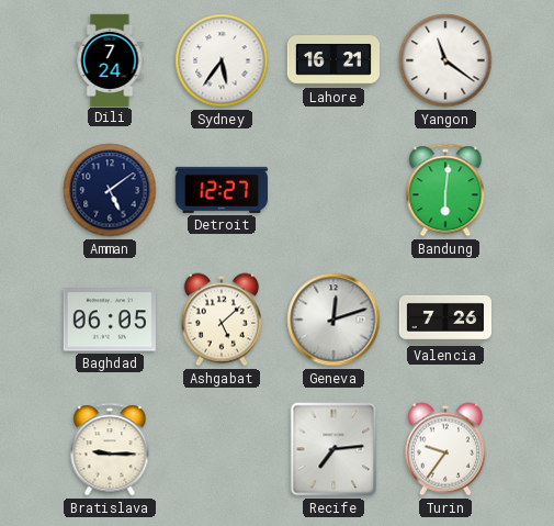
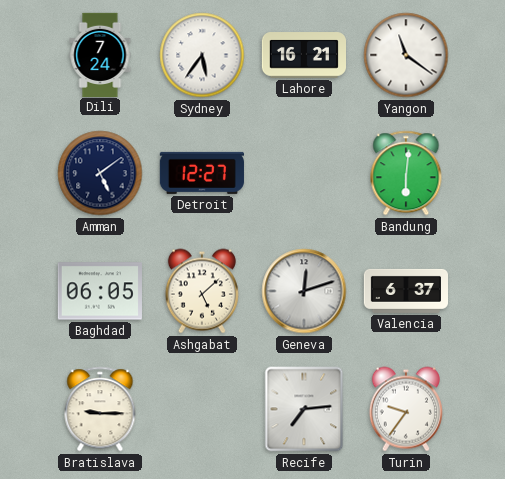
Valencia: 7:26 -> 6:37
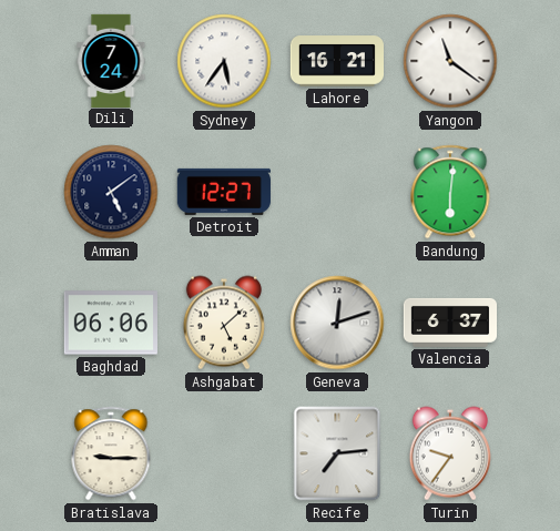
Baghdad: 06:05 -> 06:06
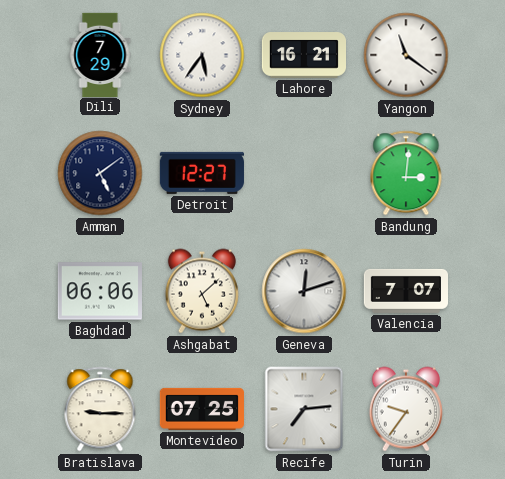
Dili: 7:24 -> 7:29
Bandung: 6:01 -> 3:01
Valencia: 6:37 -> 7:07
Montevideo: none -> 07:25
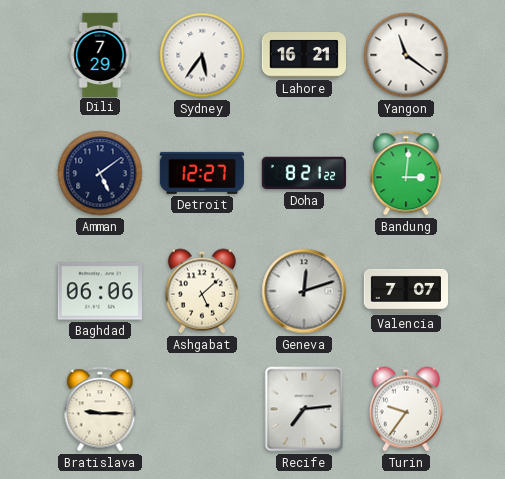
Doha: none -> 8:21
Montevideo: 07:25 -> none
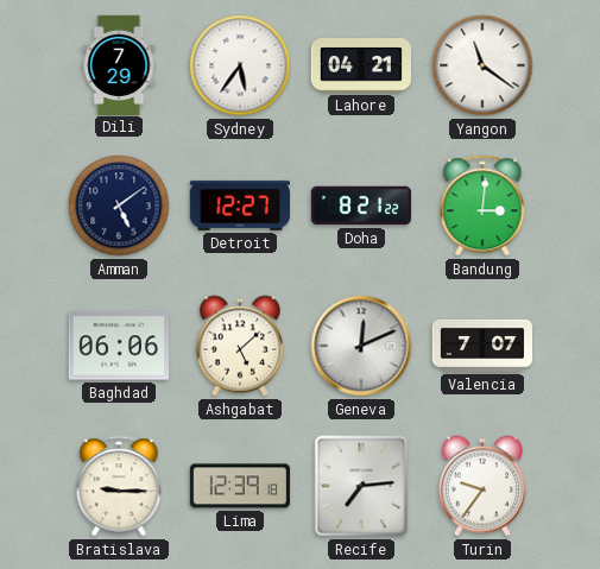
Lahore: 16:21 -> 04:21
Geneva: 12:12 -> 12:11
Lima: none -> 12:39
